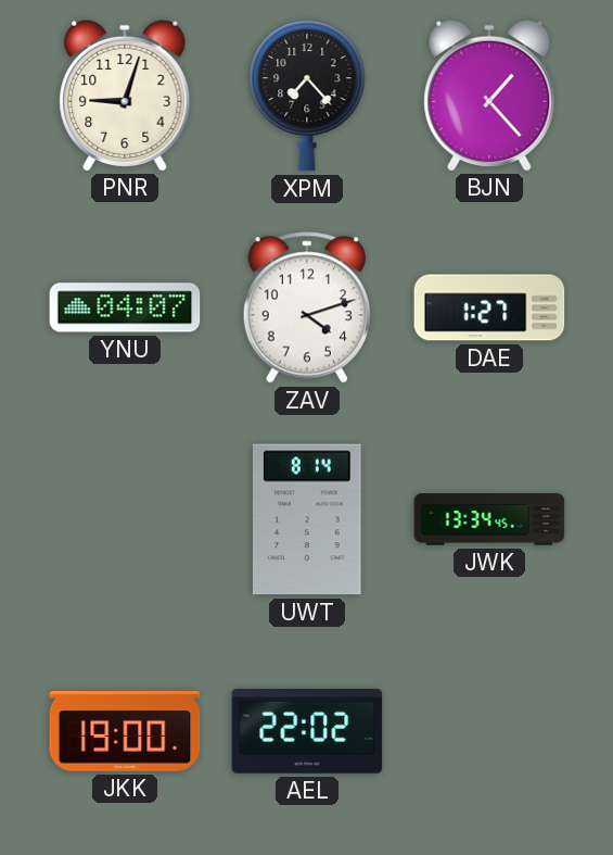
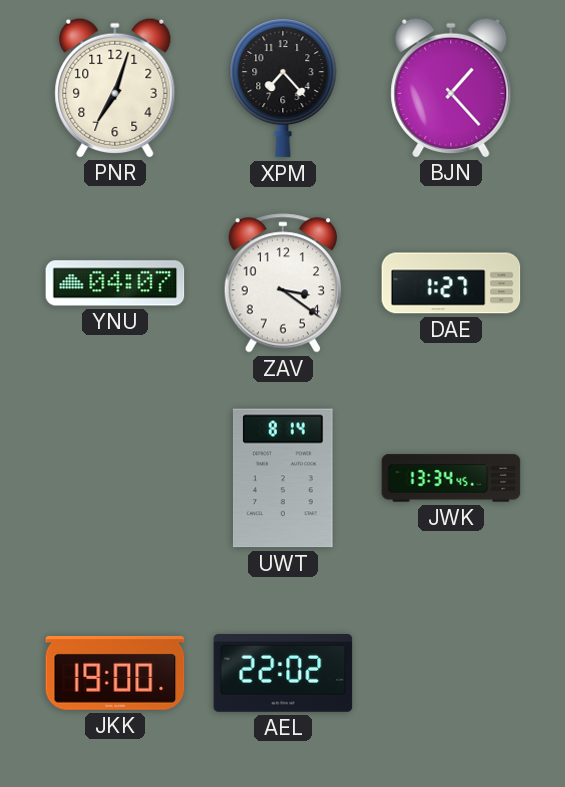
PNR: 9:03 -> 7:03
ZAV: 4:12 -> 3:21
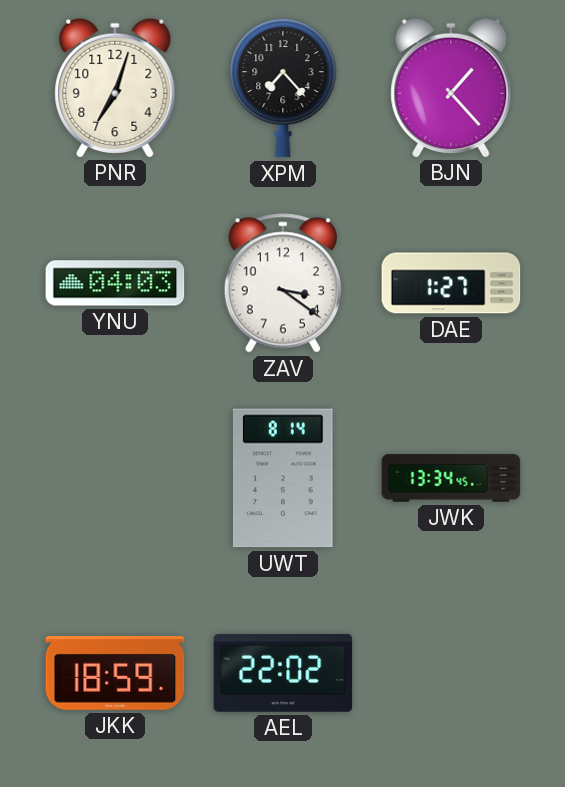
YNU: 04:07 -> 04:03
JKK: 19:00 -> 18:59
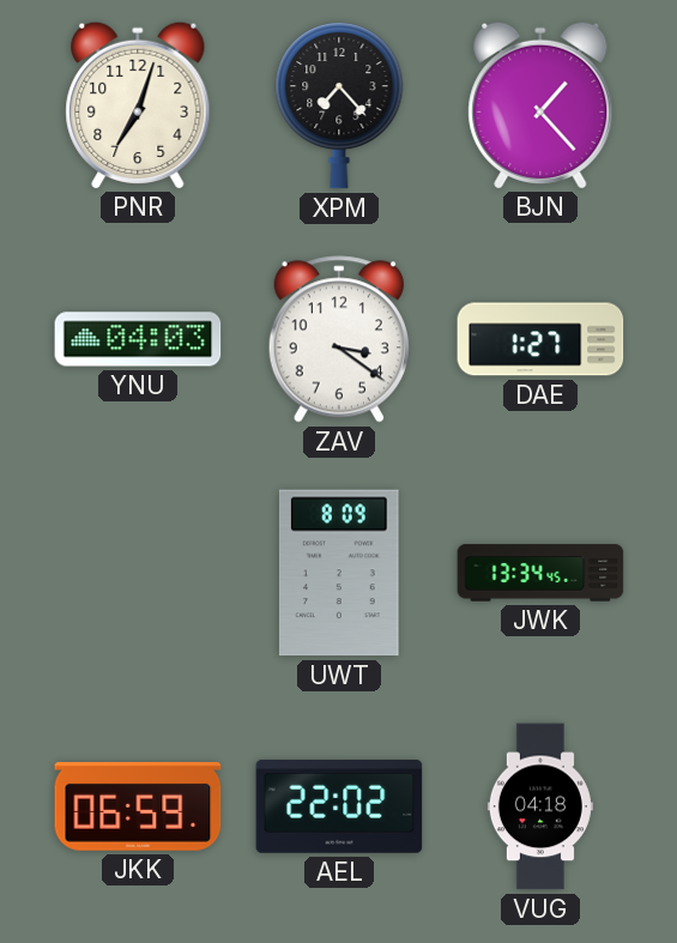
UWT: 8:14 -> 8:09
JKK: 18:59 -> 06:59
VUG: none -> 04:18
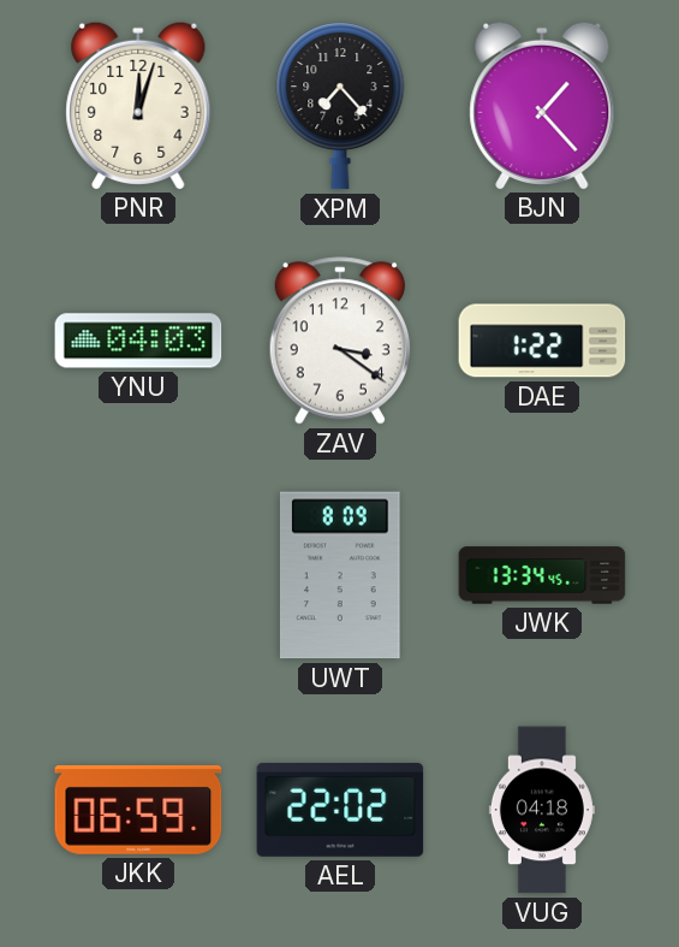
PNR: 7:03 -> 12:03
DAE: 1:27 -> 1:22
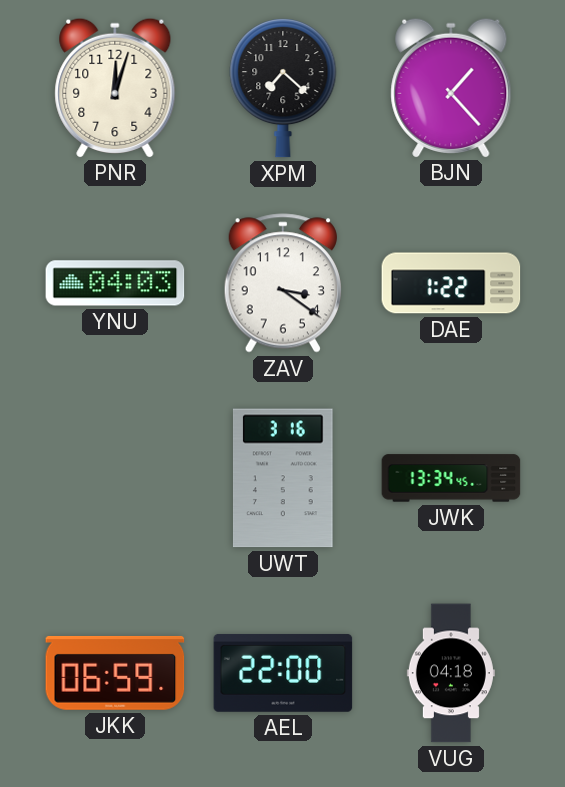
XPM: 7:23 -> 7:22
UWT: 8:09 -> 3:16
AEL: 22:02 -> 22:00
